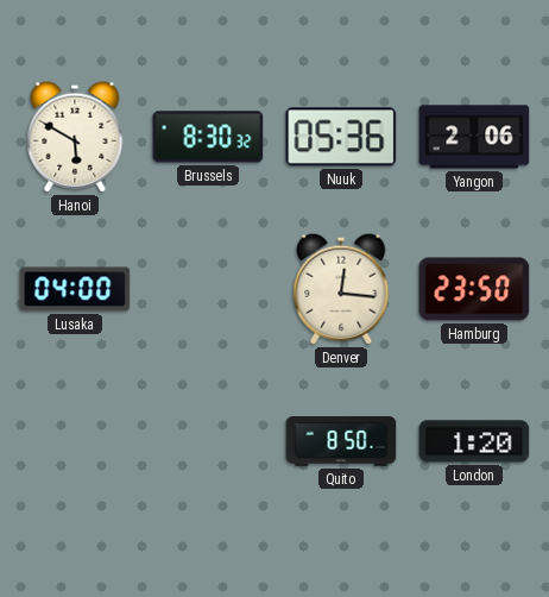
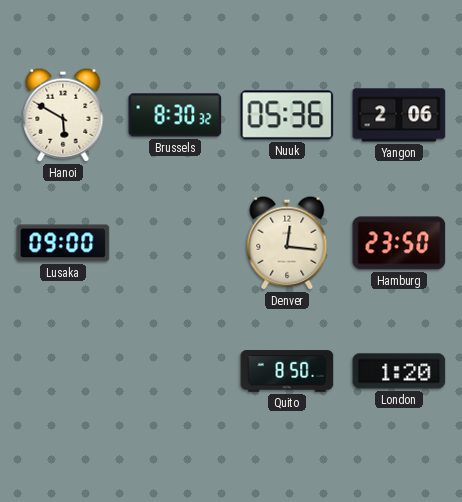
Lusaka: 04:00 -> 09:00
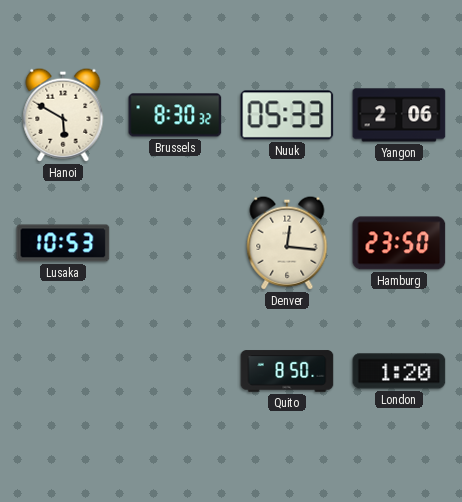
Nuuk: 05:36 -> 05:33
Lusaka: 09:00 -> 10:53
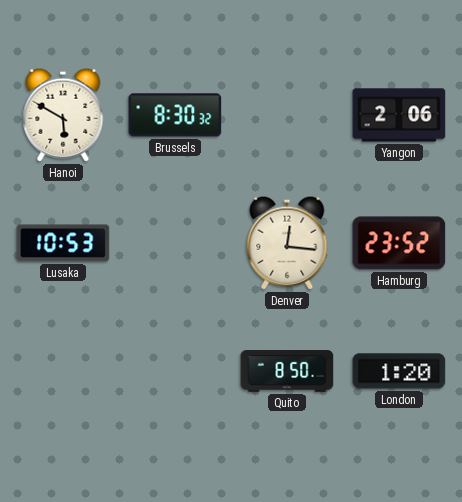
Nuuk: 05:33 -> none
Hamburg: 23:50 -> 23:52
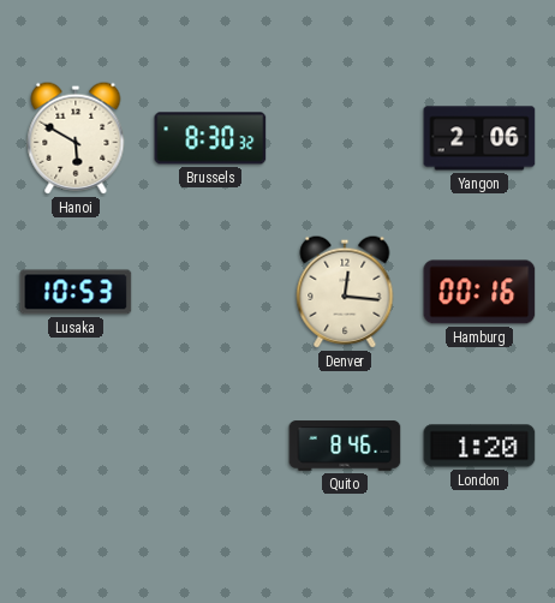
Hamburg: 23:52 -> 00:16
Quito: 8:50 -> 8:46
